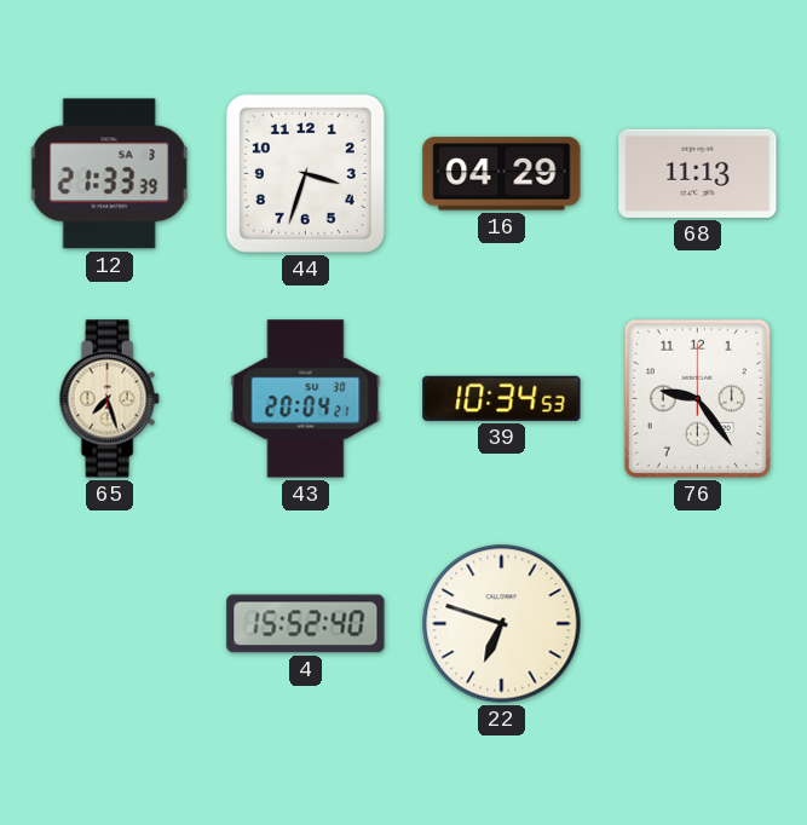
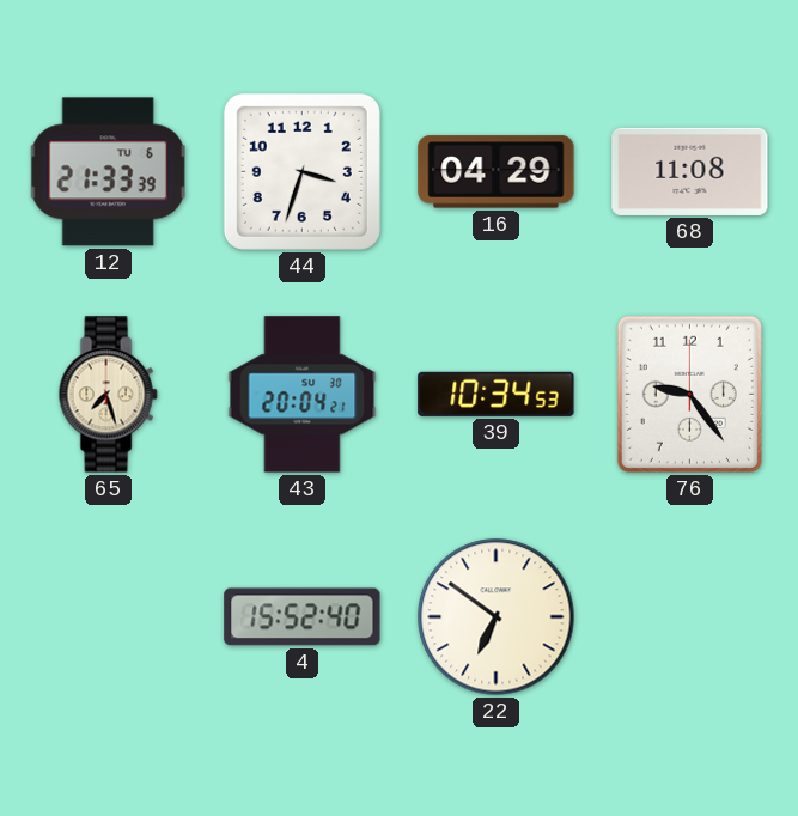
12 date: SA 3 -> TU 6
68: 11:13 -> 11:08
22: 6:48 -> 6:51
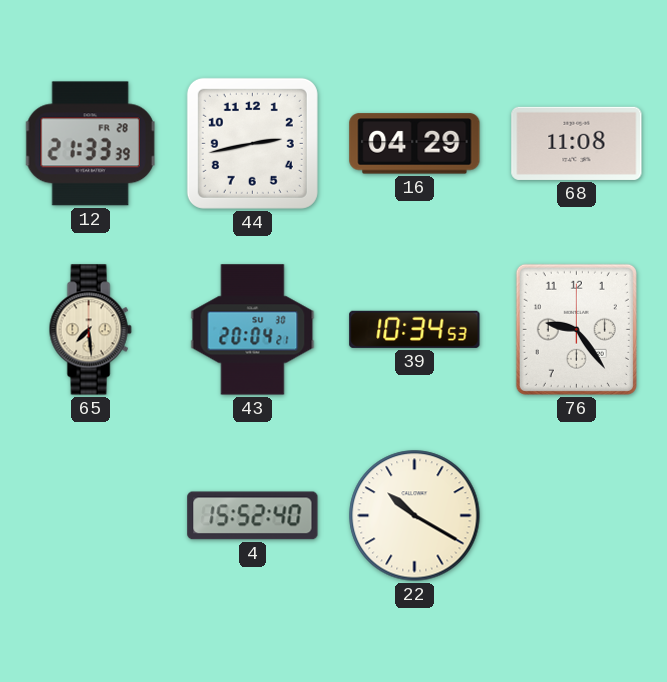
12 date: TU 6 -> FR 28
44: 3:33 -> 2:43
65: 7:27 -> 7:29
22: 6:51 -> 10:20
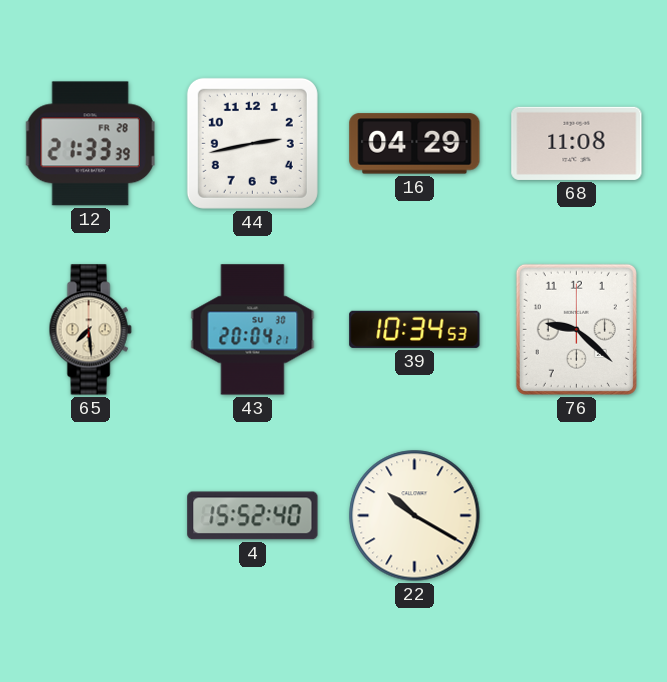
76: 9:24 -> 9:22
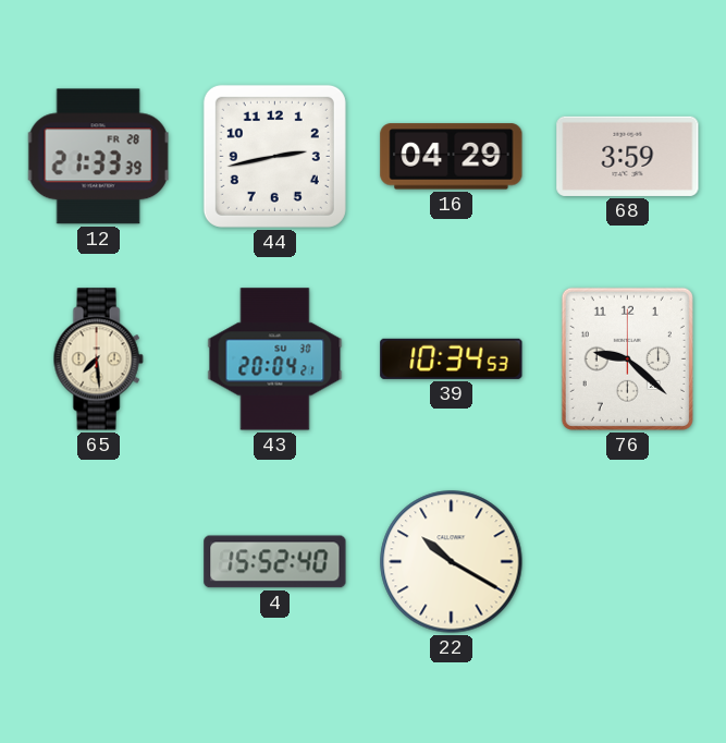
68: 11:08 -> 3:59
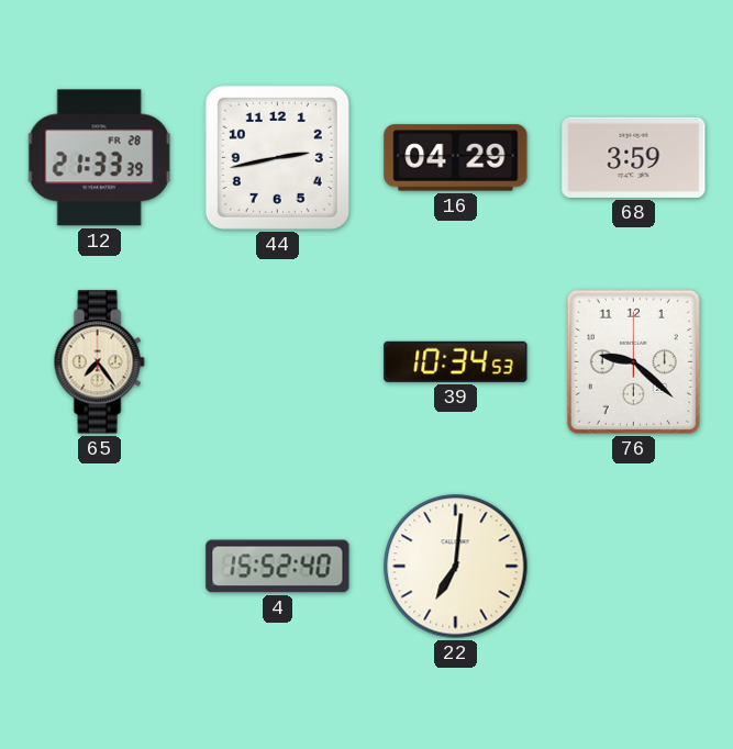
65: 7:29 -> 7:24
43: 20:04 -> none
22: 10:20 -> 7:01
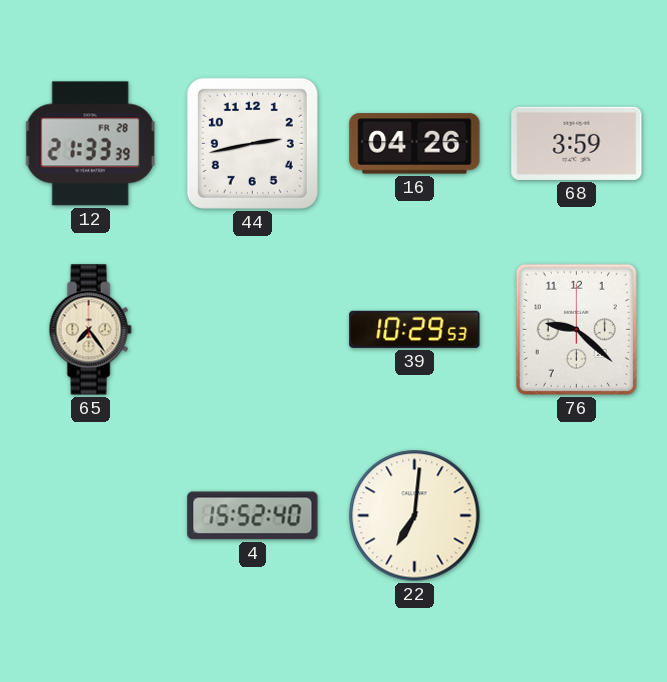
16: 04:29 -> 04:26
39: 10:34 -> 10:29
